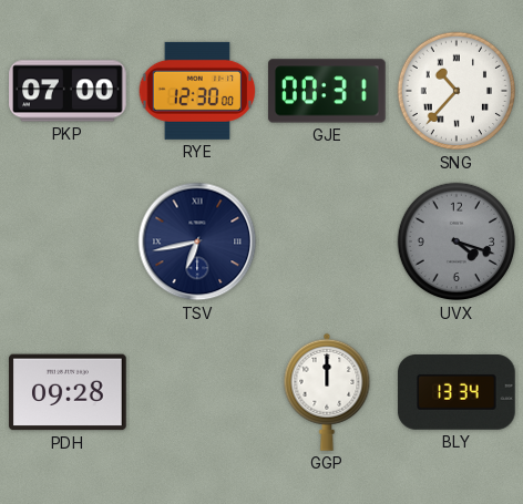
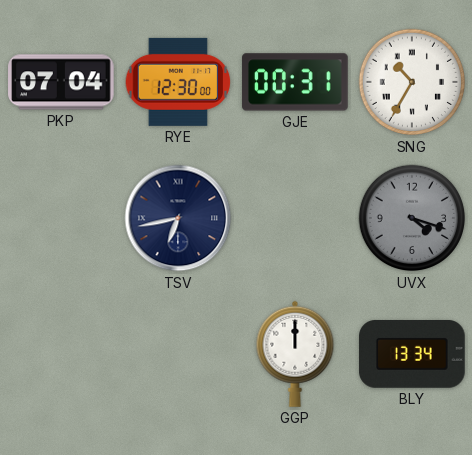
PKP: 07:00 -> 07:04
SNG: 10:37 -> 10:35
PDH: 09:28 -> none
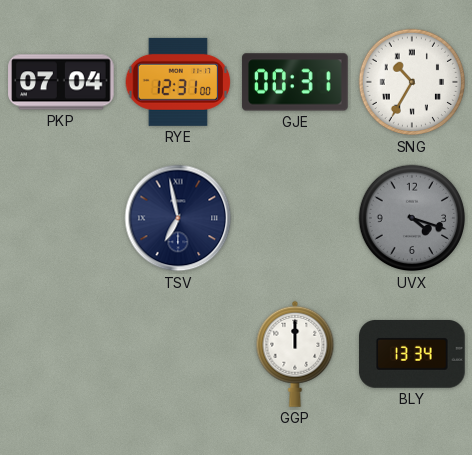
RYE: 12:30 -> 12:31
TSV: 6:43 -> 6:58
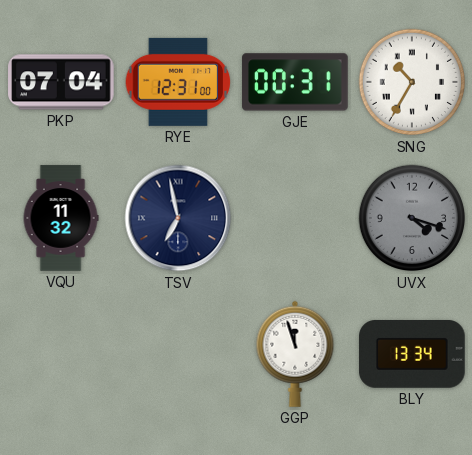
VQU: none -> 11:32
GGP: 12:00 -> 11:57
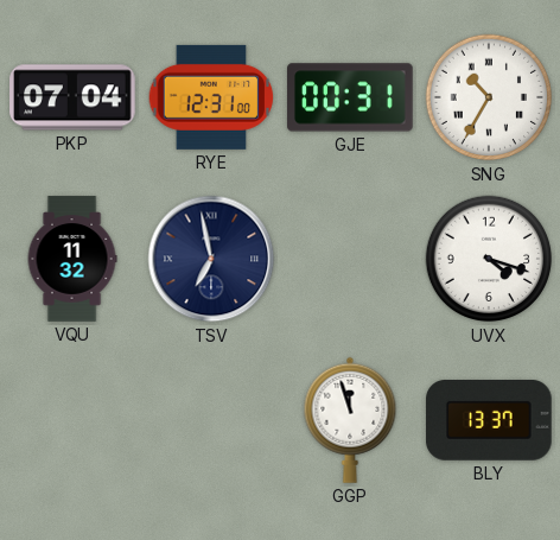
UVX dial: grey -> white
BLY: 13:34 -> 13:37
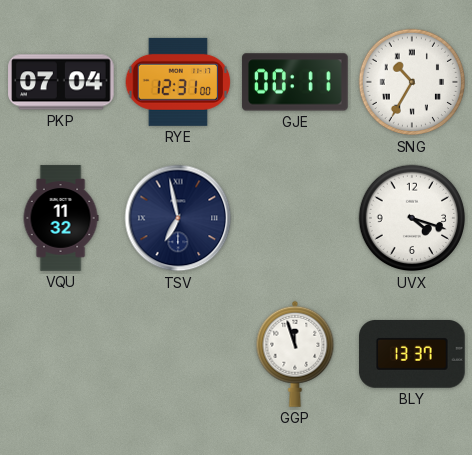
GJE: 00:31 -> 00:11
